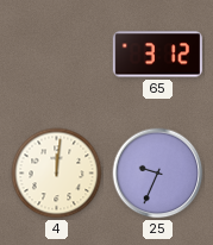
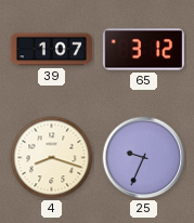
39: none -> 1:07
4: 12:01 -> 8:18
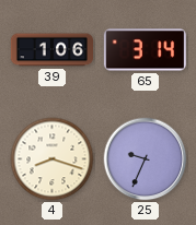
39: 1:07 -> 1:06
65: 3:12 -> 3:14
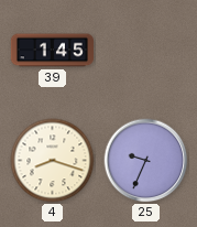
39: 1:06 -> 1:45
65: 3:14 -> none
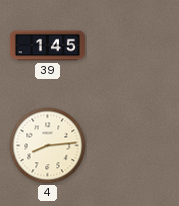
4: 8:18 -> 8:14
25: 9:34 -> none
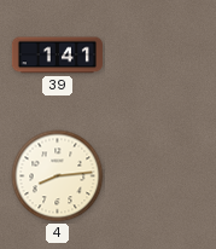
39: 1:45 -> 1:41
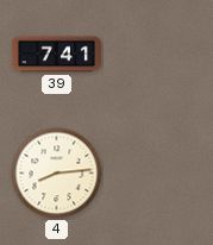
39: 1:41 -> 7:41
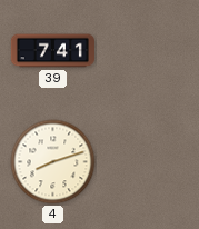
4: 8:14 -> 8:12
